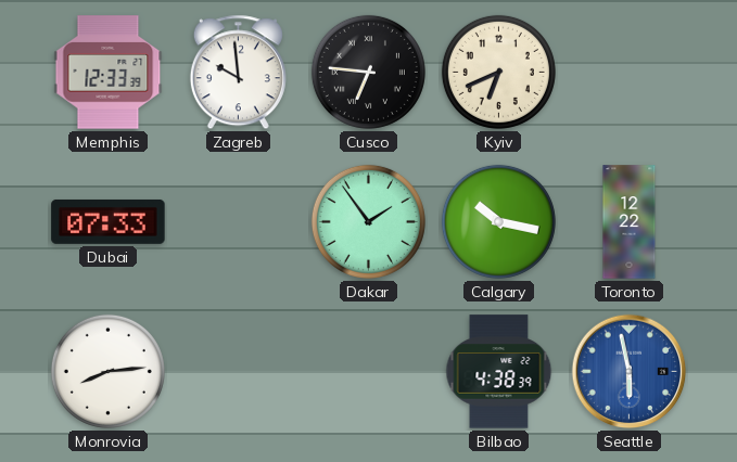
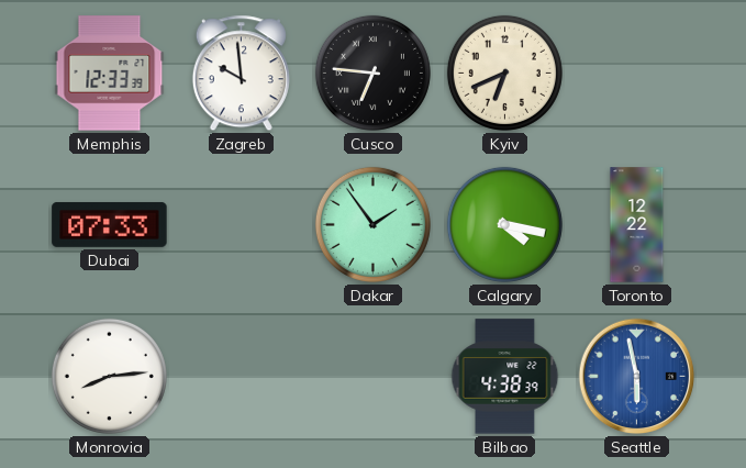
Calgary: 10:17 -> 4:17
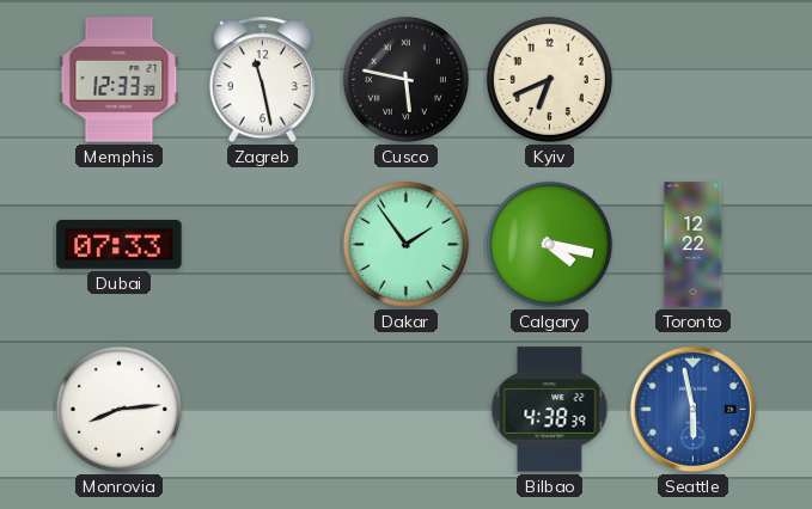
Zagreb: 9:59 -> 11:28
Cusco: 6:46 -> 5:47
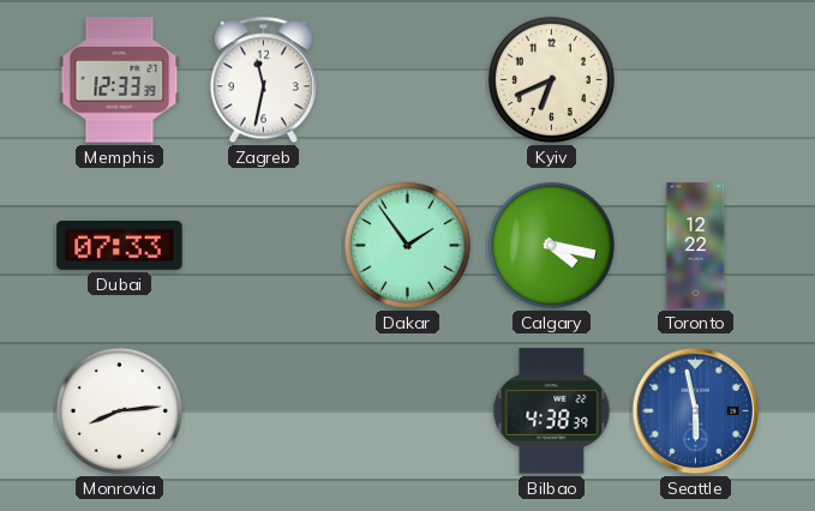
Zagreb: 11:28 -> 11:32
Cusco: 5:47 -> none
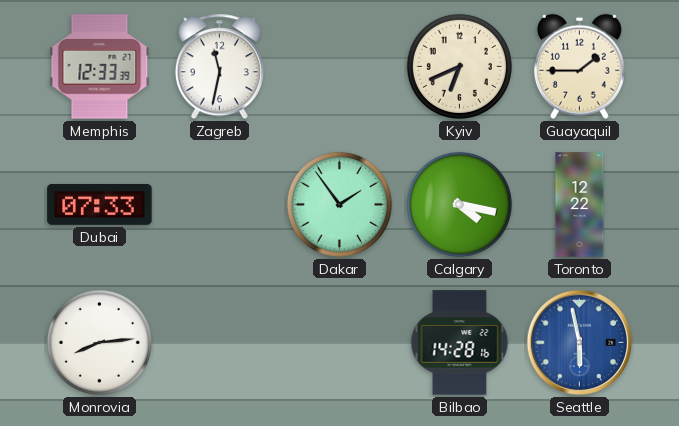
Guayaquil: none -> 1:45
Bilbao: 4:38 -> 14:28
